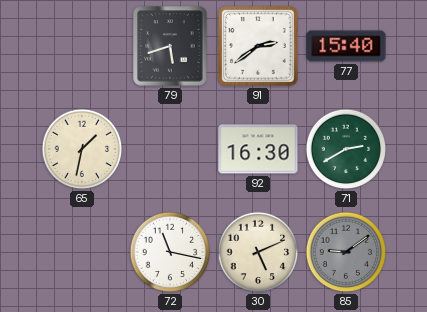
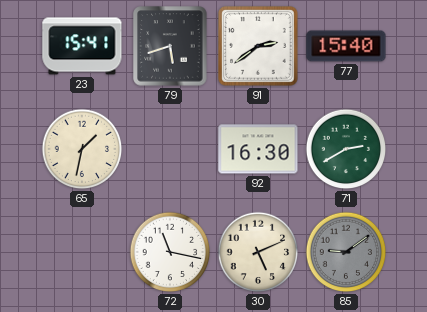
23: none -> 15:41
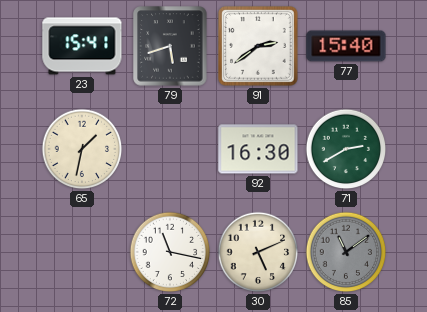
85: 9:09 -> 11:09
